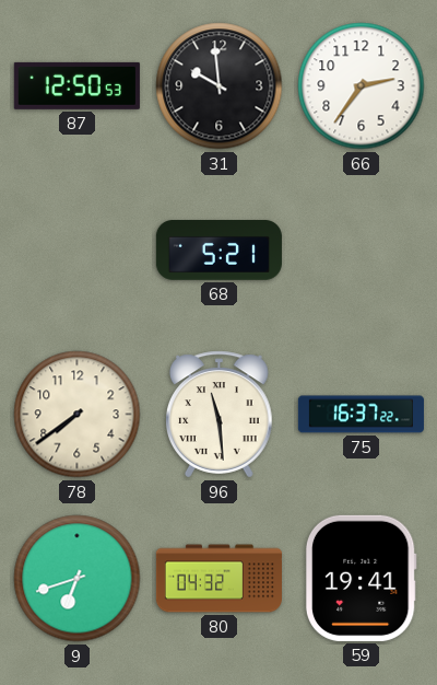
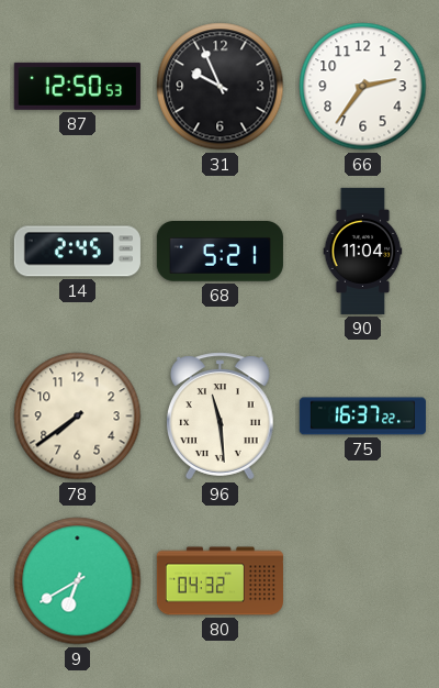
31: 9:59 -> 9:56
14: none -> 2:45
90: none -> 11:04
9: 6:42 -> 6:40
59: 19:41 -> none
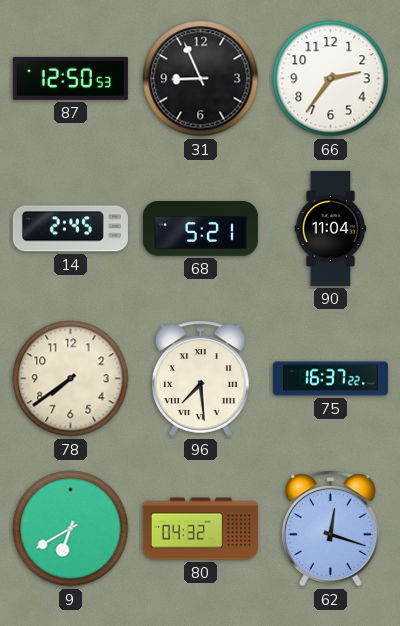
31: 9:56 -> 8:56
96: 11:29 -> 7:29
62: none -> 12:18
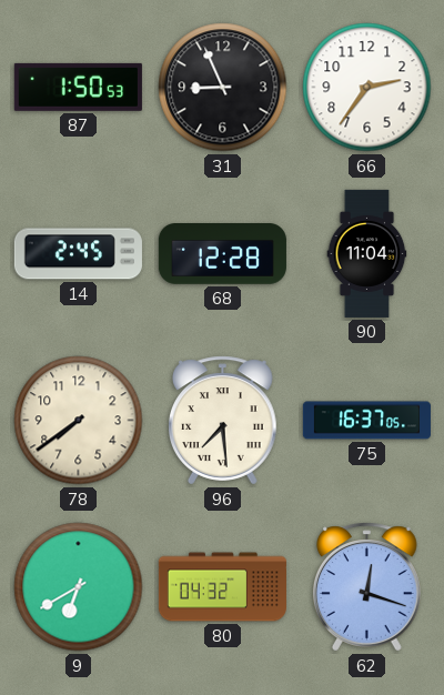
87: 12:50 -> 1:50
68: 5:21 -> 12:28
75: 16:37:22 -> 16:37:05
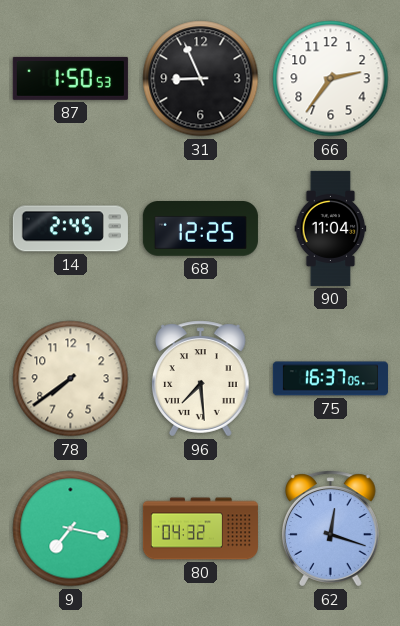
68: 12:28 -> 12:25
9: 6:40 -> 7:17
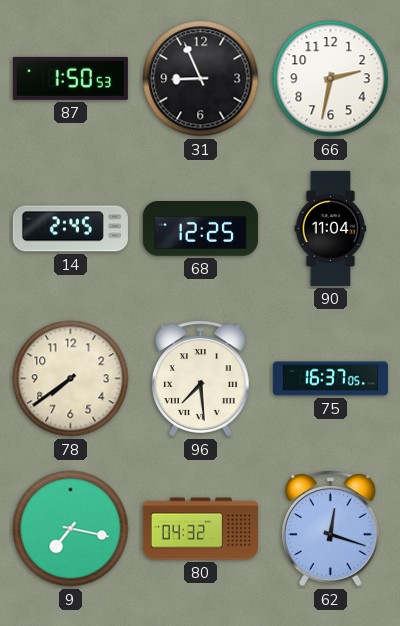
66: 2:36 -> 2:32
